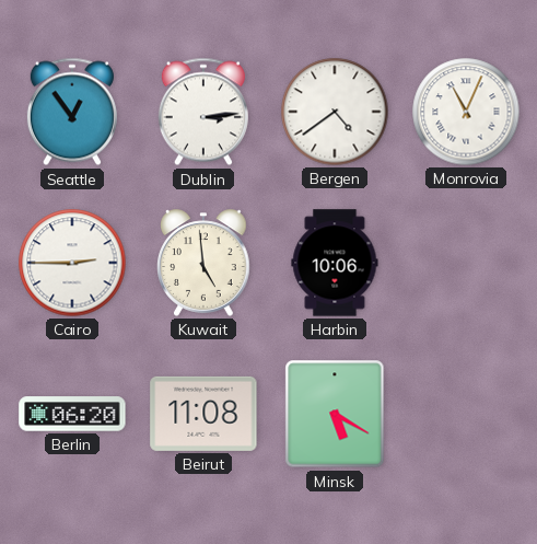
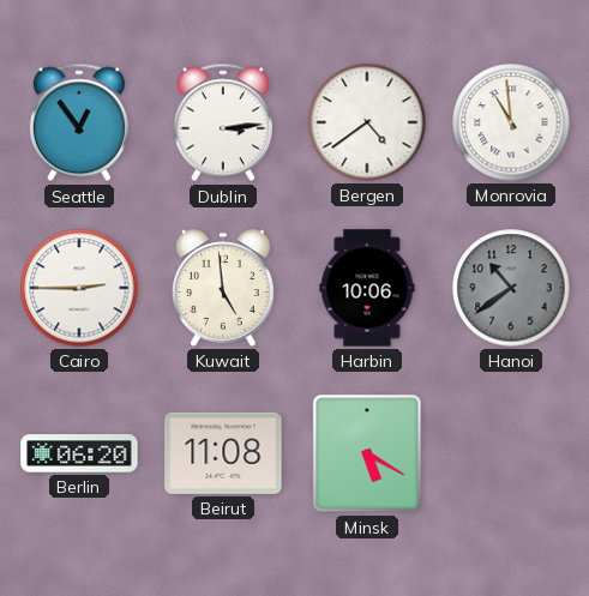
Monrovia: 11:04 -> 10:59
Hanoi: none -> 10:39
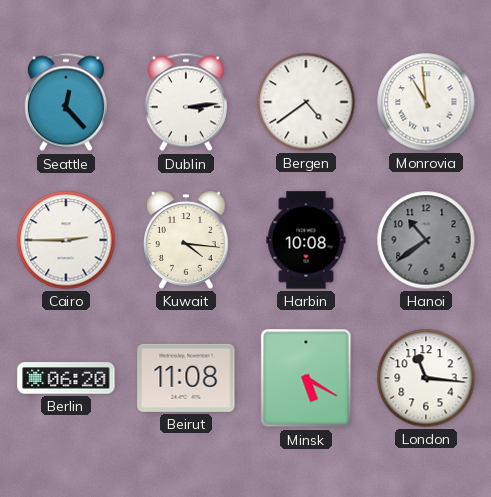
Seattle: 12:54 -> 12:23
Kuwait: 4:59 -> 4:16
Harbin: 10:06 -> 10:08
London: none -> 11:16
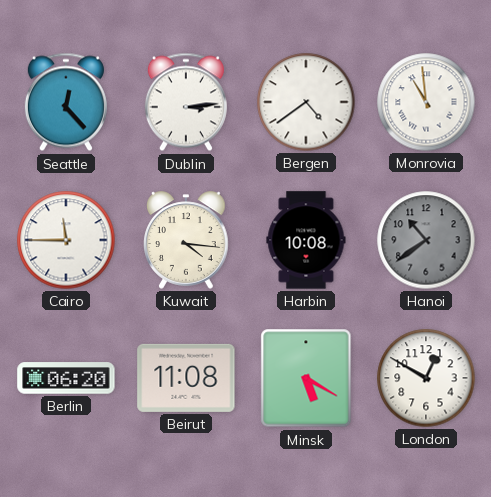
Cairo: 2:45 -> 11:45
London: 11:16 -> 12:50
